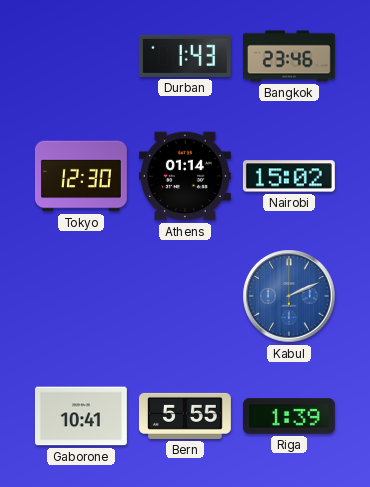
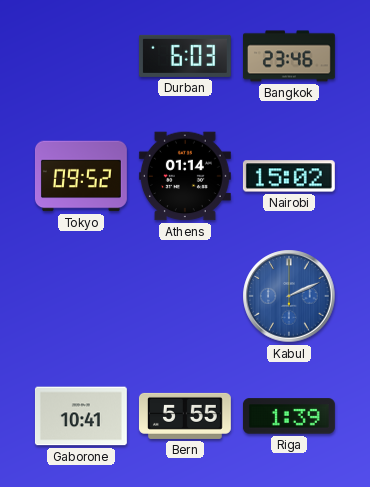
Durban: 1:43 -> 6:03
Tokyo: 12:30 -> 09:52
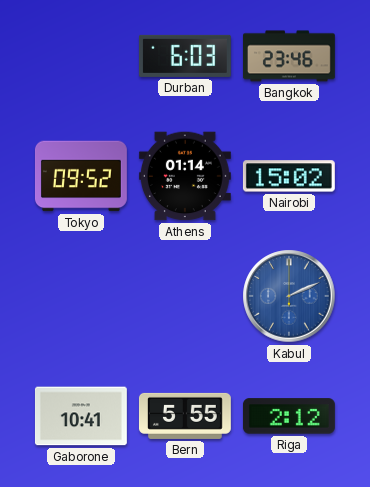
Riga: 1:39 -> 2:12
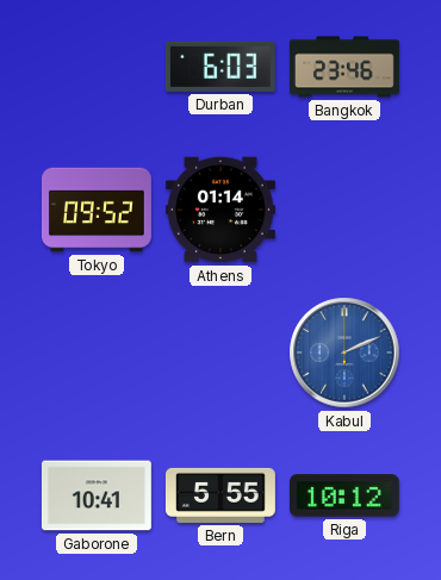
Nairobi: 15:02 -> none
Riga: 2:12 -> 10:12
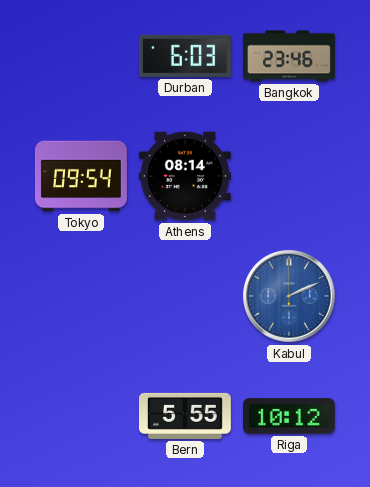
Tokyo: 09:52 -> 09:54
Athens: 01:14 -> 08:14
Gaborone: 10:41 -> none
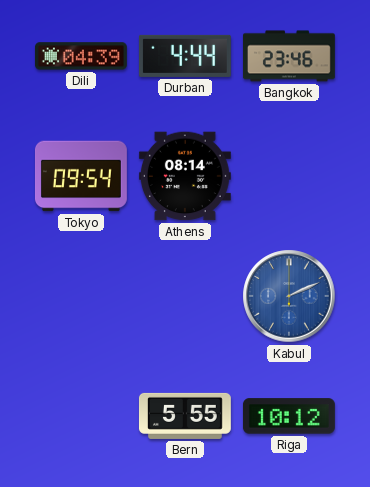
Dili: none -> 04:39
Durban: 6:03 -> 4:44
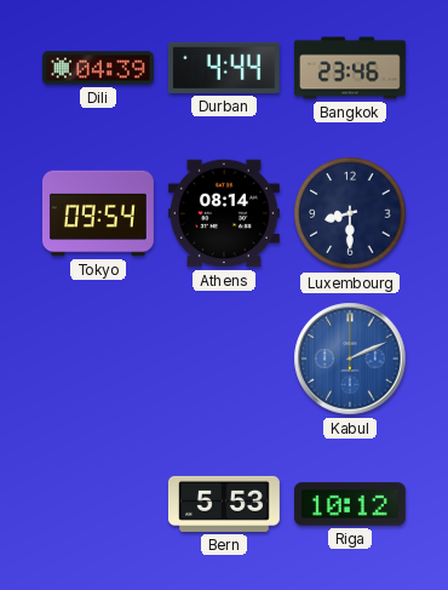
Luxembourg: none -> 8:30
Bern: 5:55 -> 5:53
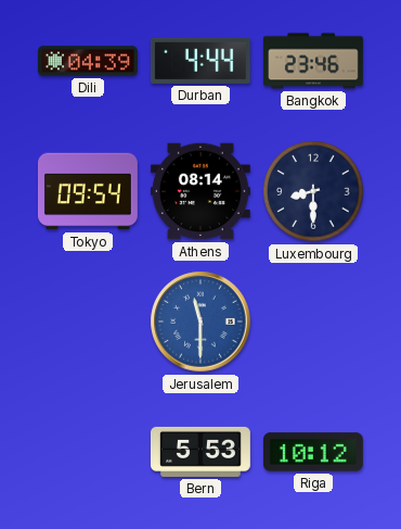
Jerusalem: none -> 11:30
Kabul: 2:11 -> none
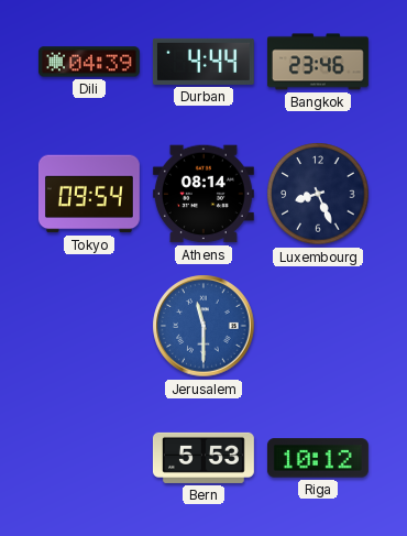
Luxembourg: 8:30 -> 8:26
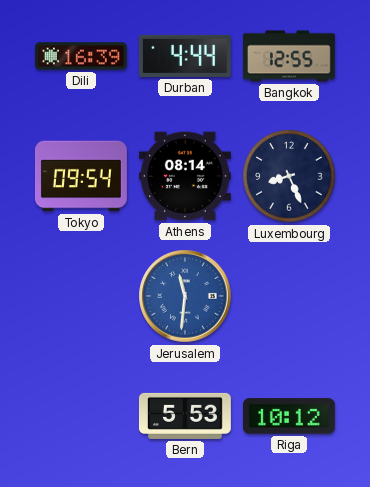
Dili: 04:39 -> 16:39
Bangkok: 23:46 -> 12:55
Jerusalem: 11:30 -> 11:31
